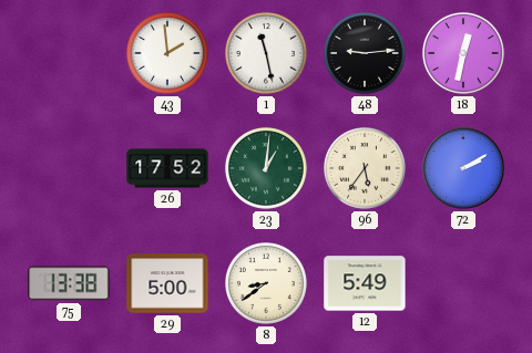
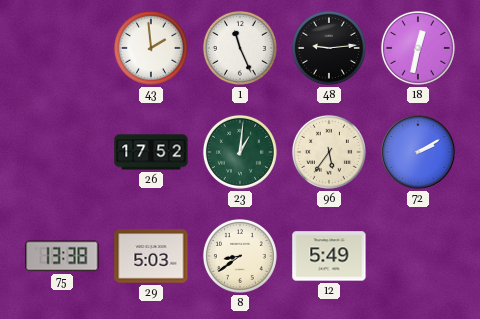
1: 11:28 -> 11:26
29: 5:00 -> 5:03
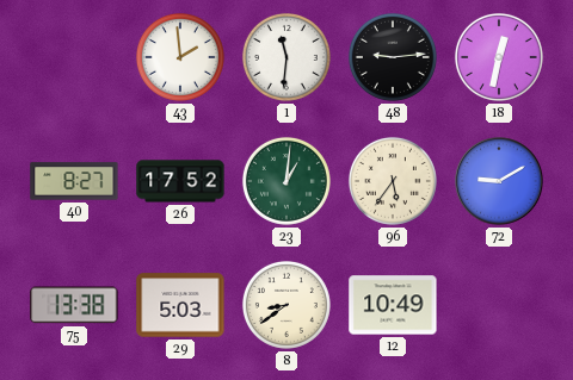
1: 11:26 -> 11:31
40: none -> 8:27
72: 2:10 -> 9:10
12: 5:49 -> 10:49
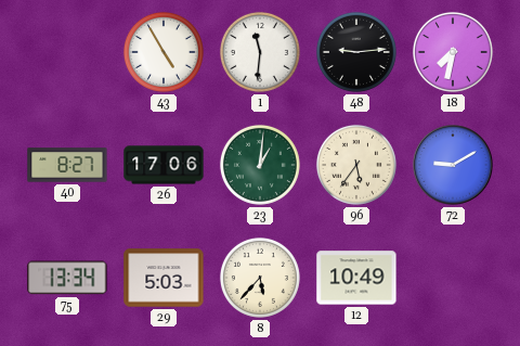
43: 1:59 -> 4:55
18: 12:32 -> 7:32
26: 17:52 -> 17:06
75: 13:38 -> 13:34
8: 8:39 -> 5:37
